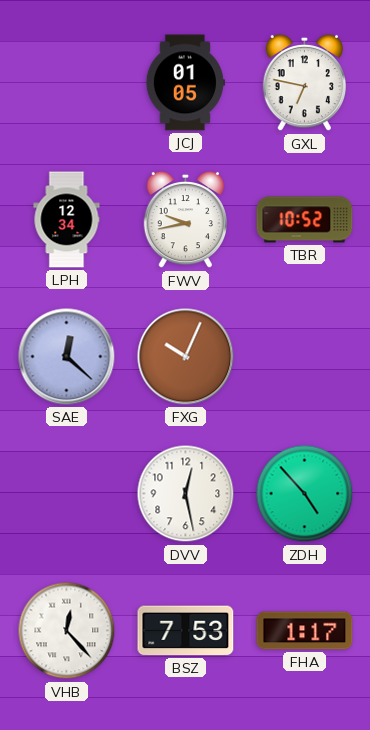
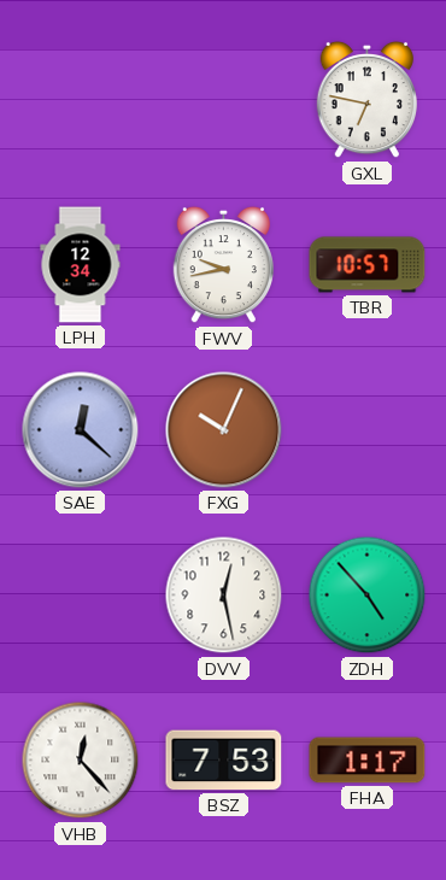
JCJ: 01:05 -> none
TBR: 10:52 -> 10:57
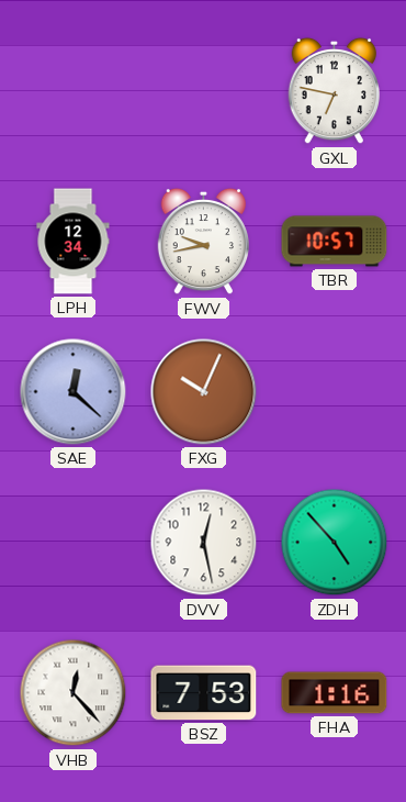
FHA: 1:17 -> 1:16
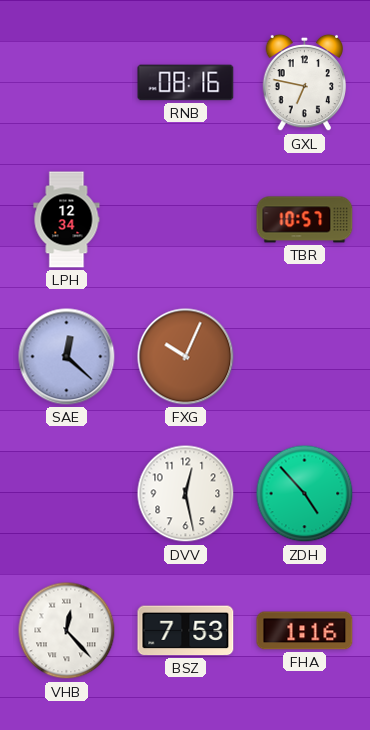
RNB: none -> 08:16
FWV: 9:43 -> none
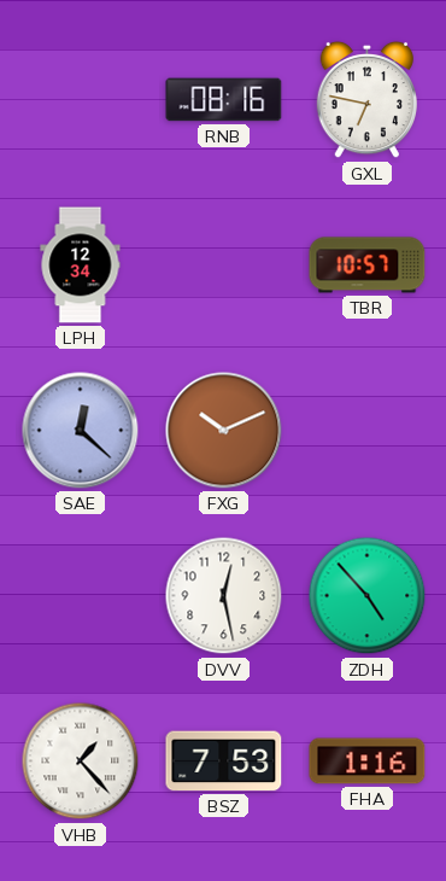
FXG: 10:04 -> 10:11
VHB: 12:23 -> 1:23
